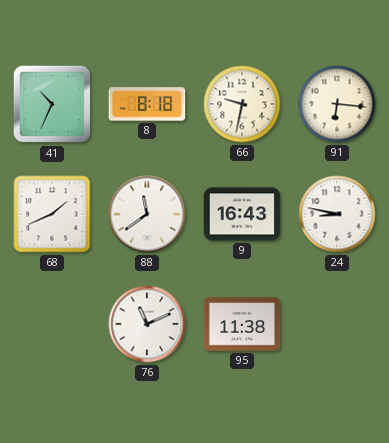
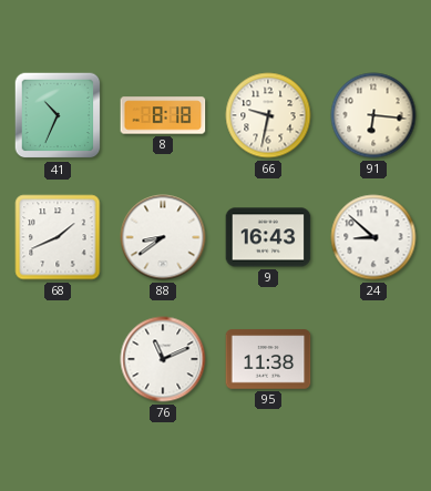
88: 11:39 -> 8:39
24: 8:47 -> 8:52
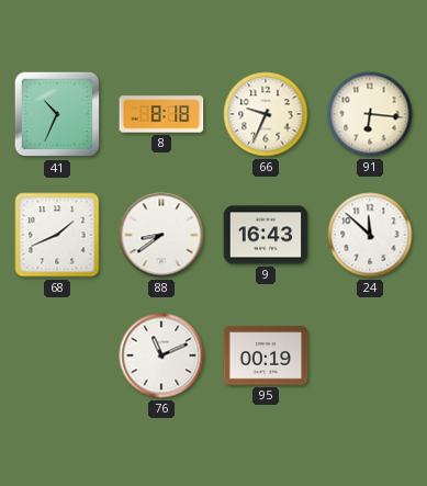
66: 9:32 -> 9:34
24: 8:52 -> 11:52
95: 11:38 -> 00:19
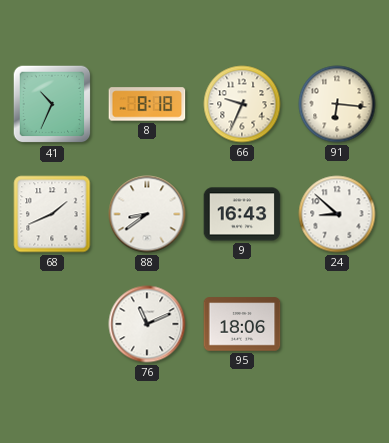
24: 11:52 -> 8:52
95: 00:19 -> 18:06
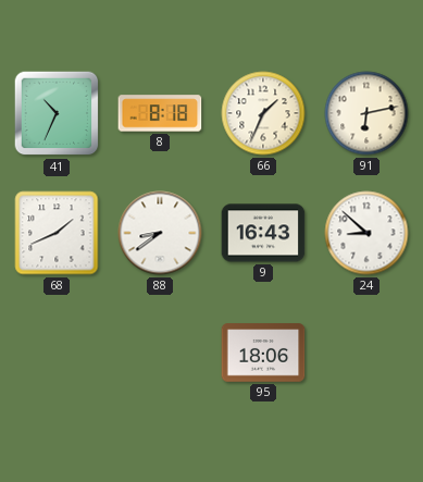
66: 9:34 -> 1:34
91: 6:16 -> 6:13
76: 11:11 -> none
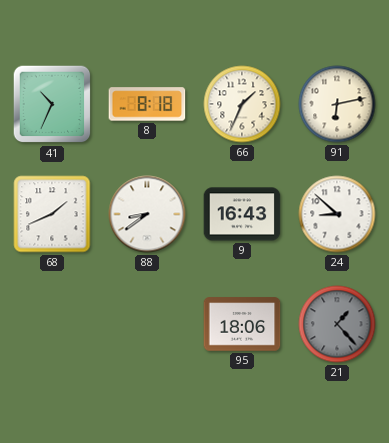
21: none -> 1:23
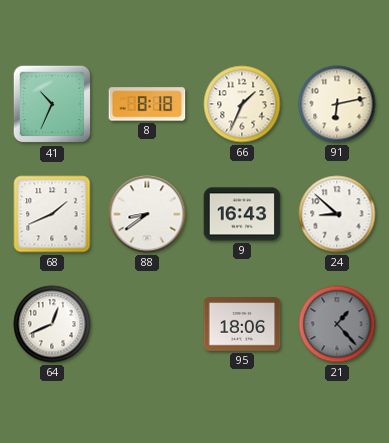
64: none -> 12:41
